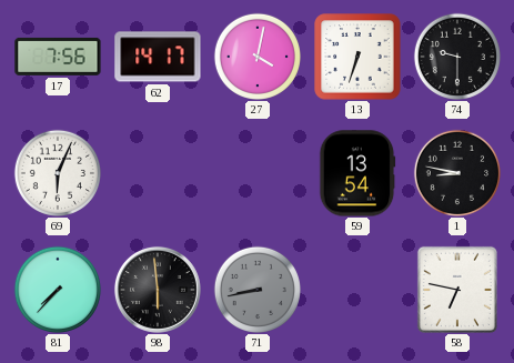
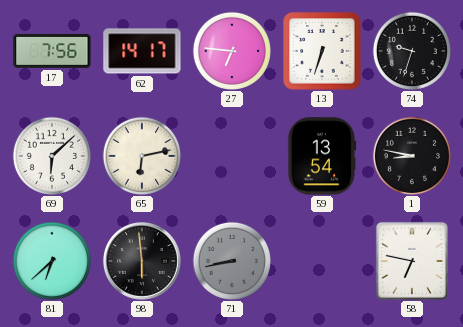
27: 4:02 -> 6:46
74: 9:30 -> 9:33
69: 6:04 -> 6:08
65: none -> 6:13
81: 7:37 -> 6:38
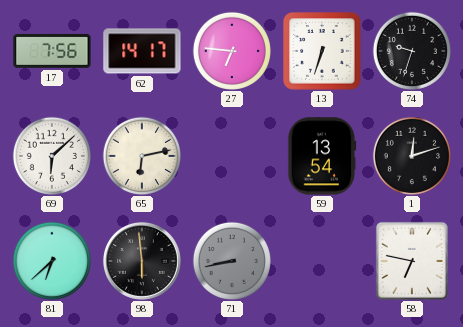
1: 8:47 -> 12:12
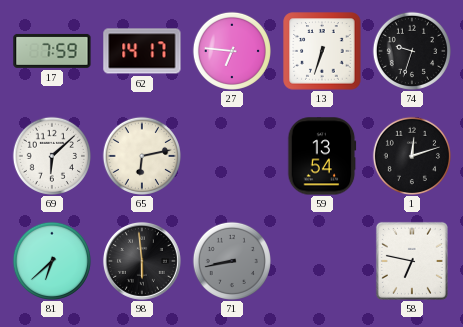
17: 7:56 -> 7:59
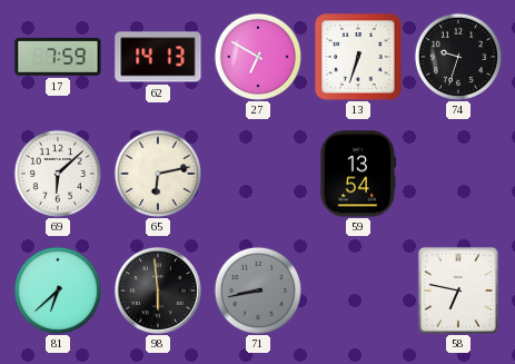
62: 14:17 -> 14:13
27: 6:46 -> 6:50
1: 12:12 -> none
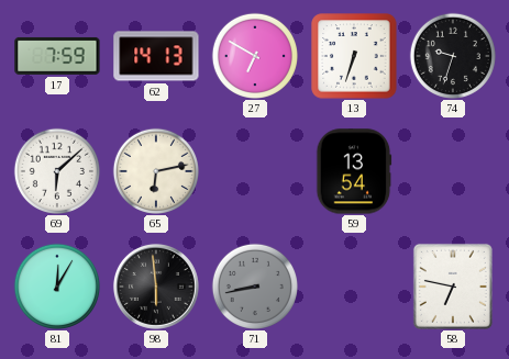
81: 6:38 -> 12:05
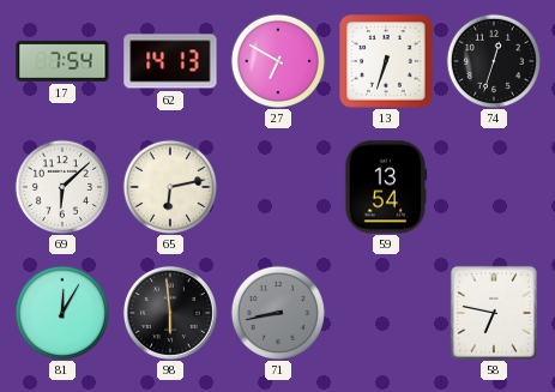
17: 7:59 -> 7:54
74: 9:33 -> 12:33
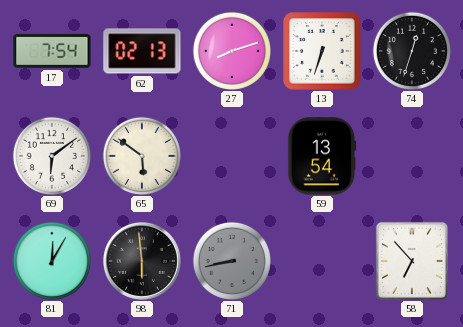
62: 14:13 -> 02:13
27: 6:50 -> 8:12
69: 6:08 -> 6:09
65: 6:13 -> 5:51
58: 6:47 -> 6:53
